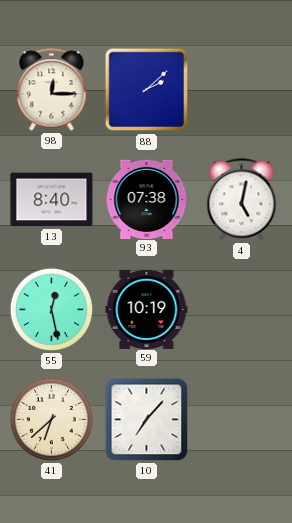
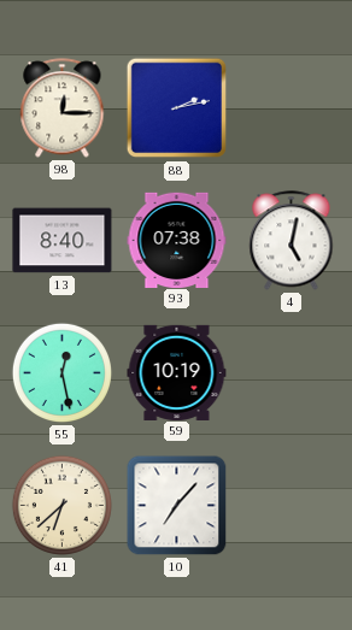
88: 2:08 -> 2:13
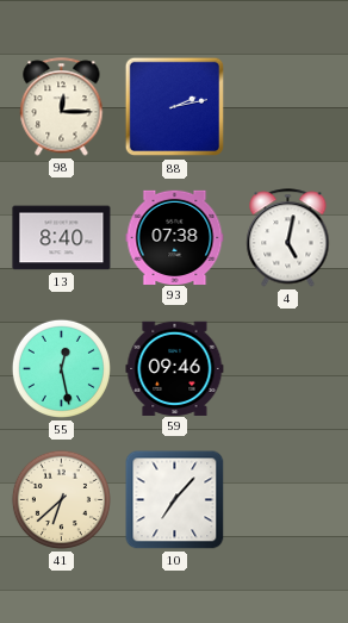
59: 10:19 -> 09:46
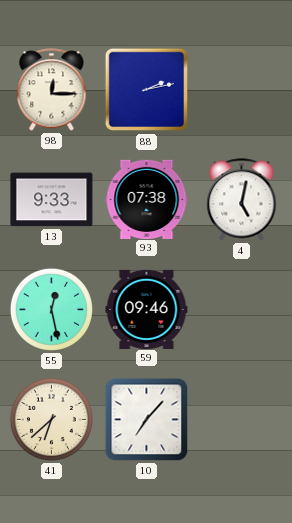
13: 8:40 -> 9:33
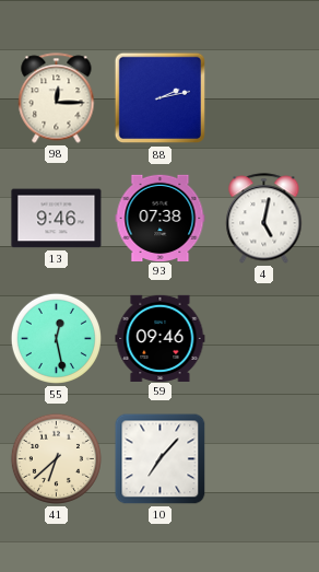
13: 9:33 -> 9:46
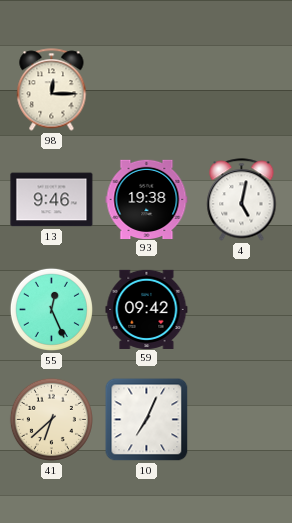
88: 2:13 -> none
93: 07:38 -> 19:38
55: 12:28 -> 12:26
59: 09:46 -> 09:42
10: 7:07 -> 7:04
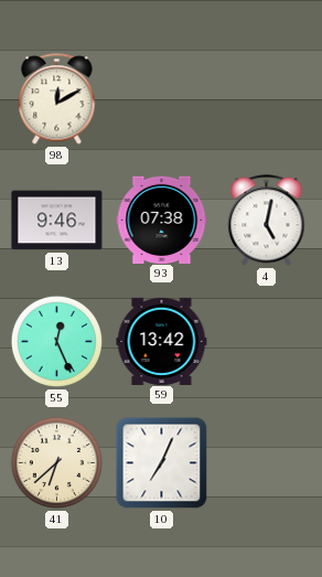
98: 12:15 -> 12:10
93: 19:38 -> 07:38
59: 09:42 -> 13:42
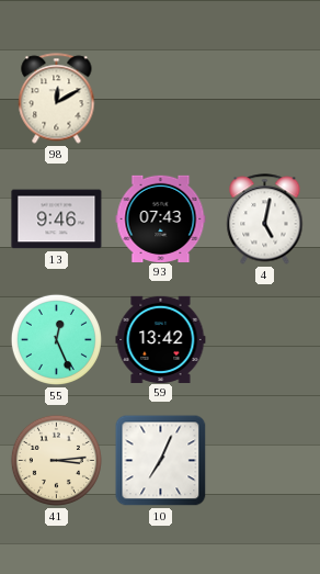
93: 07:38 -> 07:43
41: 6:38 -> 3:14
